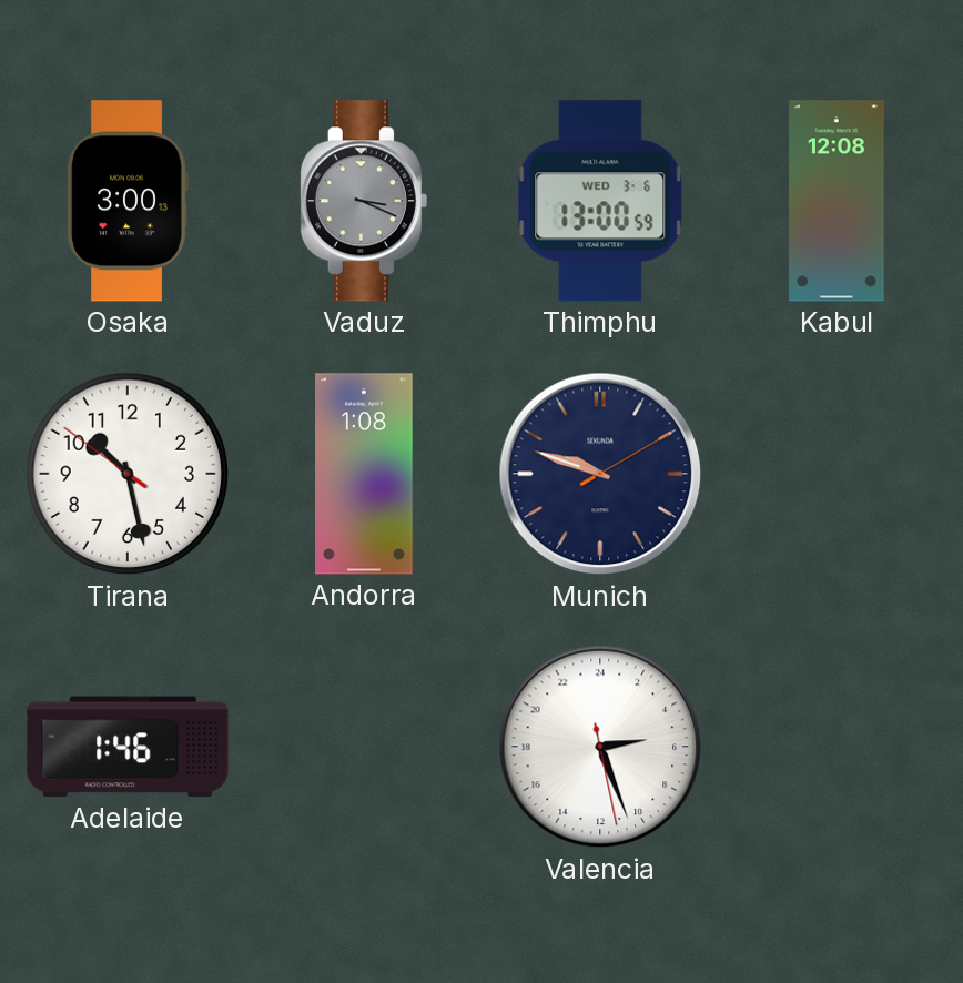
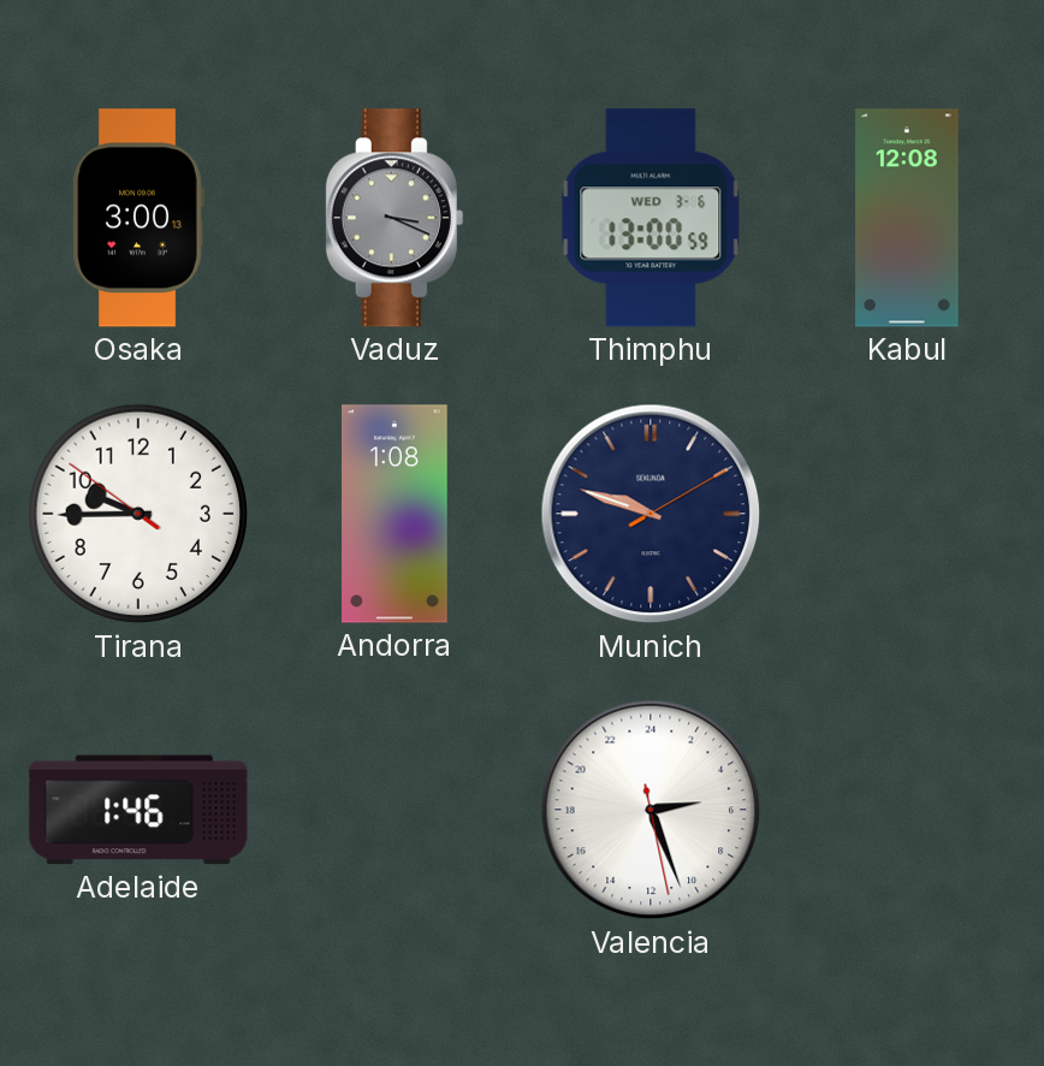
Tirana: 10:27 -> 9:44
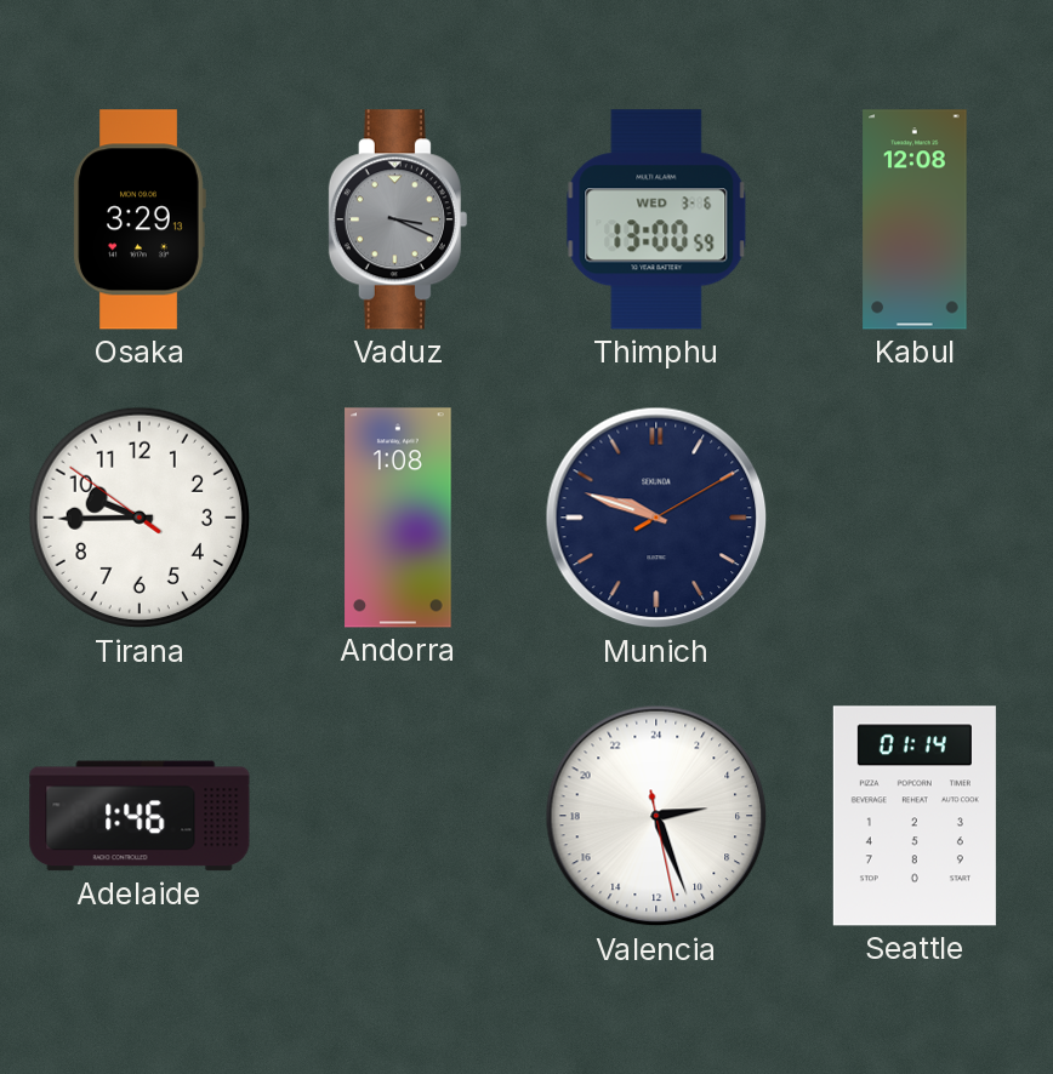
Osaka: 3:00 -> 3:29
Seattle: none -> 01:14
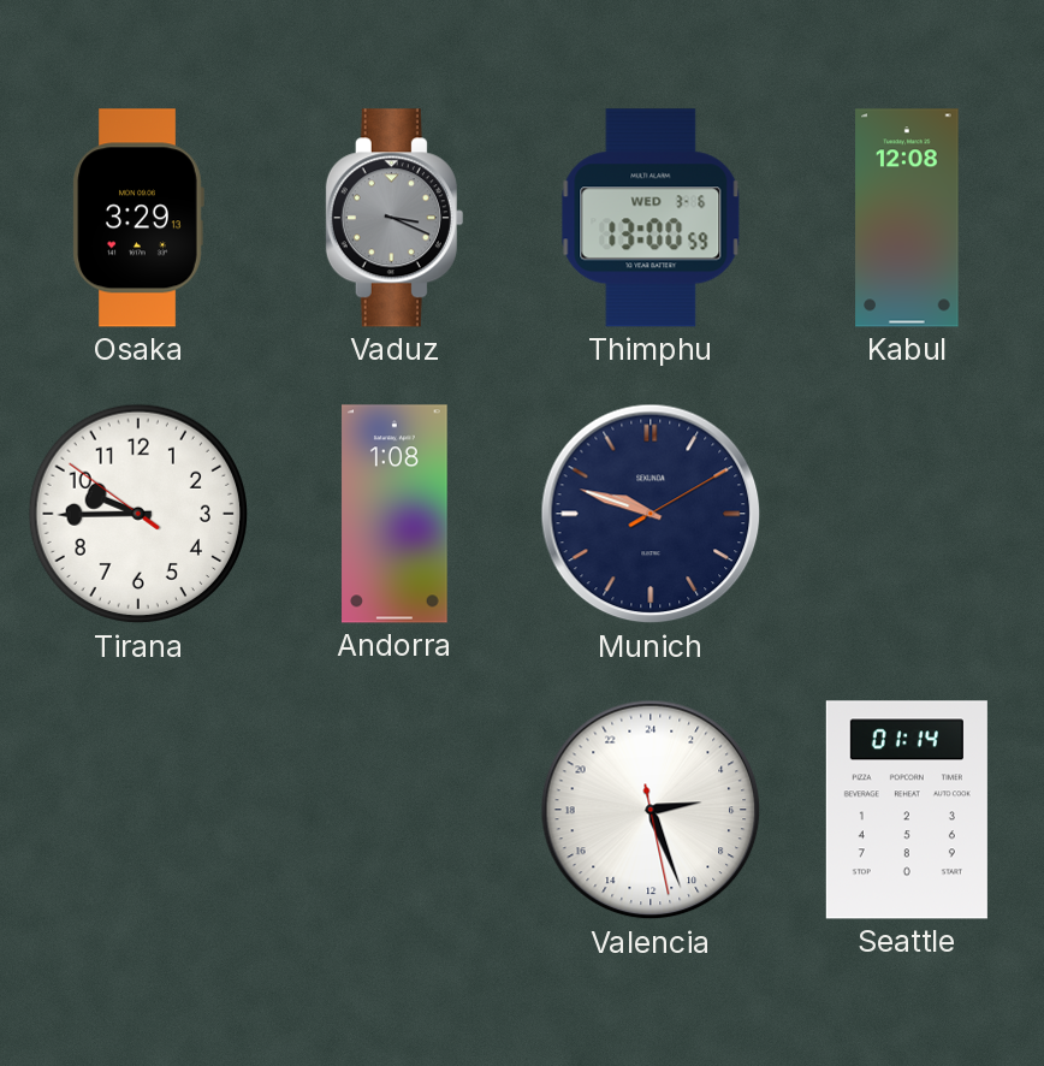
Adelaide: 1:46 -> none
